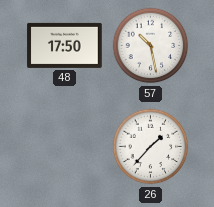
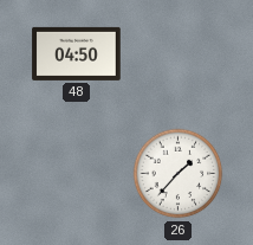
48: 17:50 -> 04:50
57: 10:28 -> none
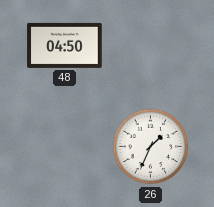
26: 1:37 -> 1:34
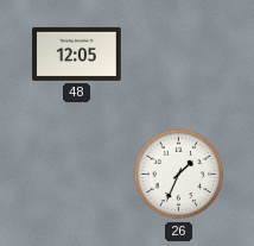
48: 04:50 -> 12:05
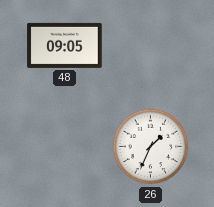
48: 12:05 -> 09:05
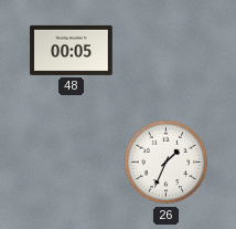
48: 09:05 -> 00:05
